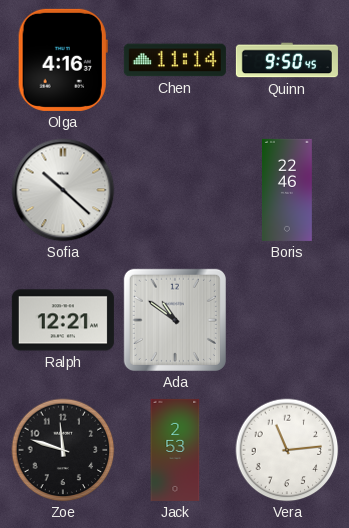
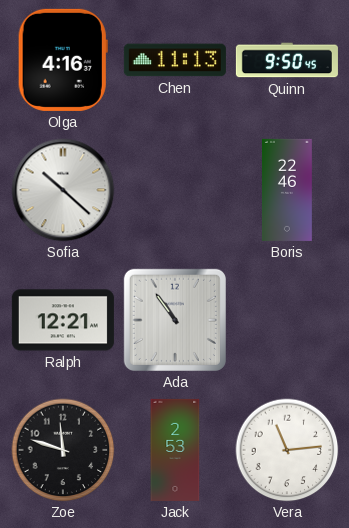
Chen: 11:14 -> 11:13
Ada: 10:51 -> 10:54
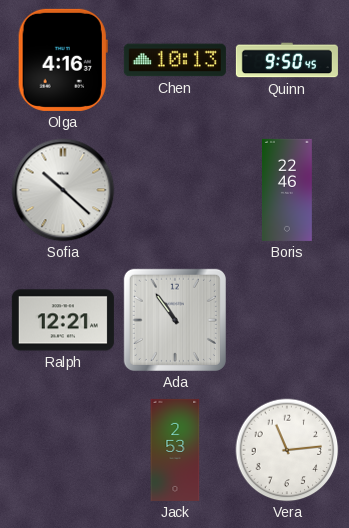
Chen: 11:13 -> 10:13
Zoe: 11:48 -> none
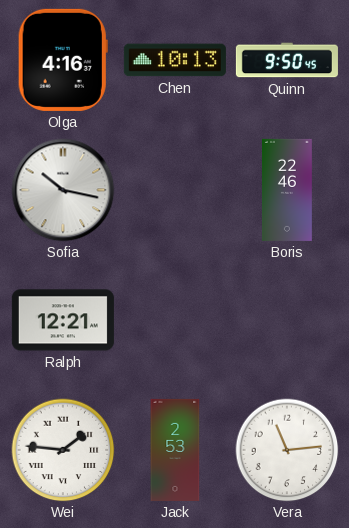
Sofia: 10:22 -> 10:17
Ada: 10:54 -> none
Wei: none -> 1:46
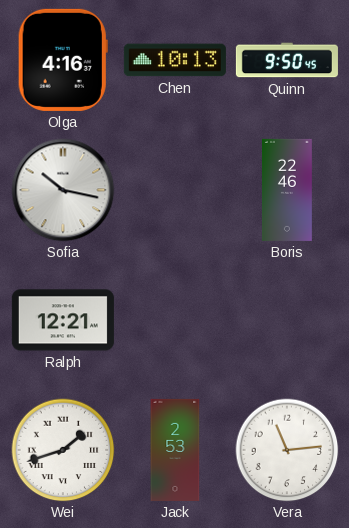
Wei: 1:46 -> 1:42
